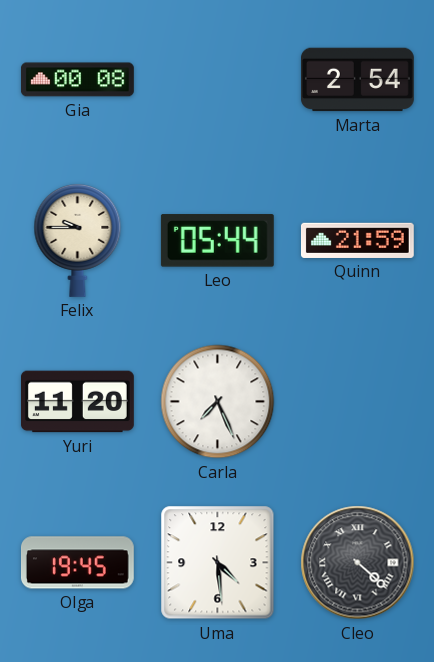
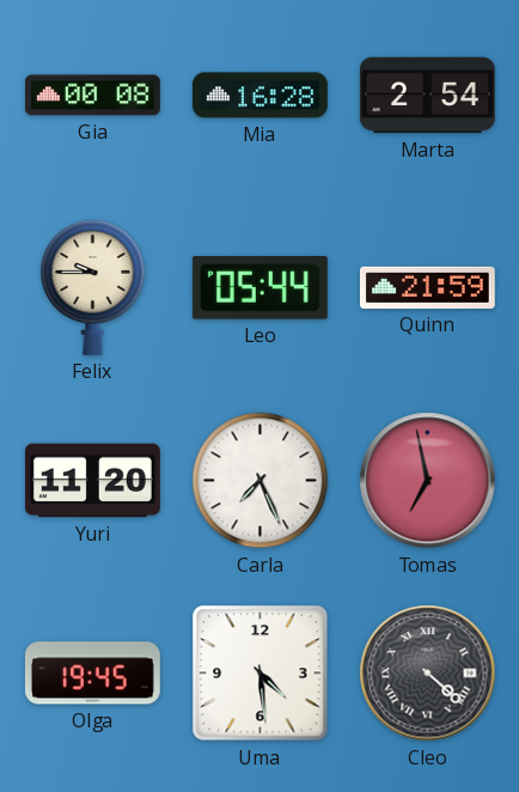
Mia: none -> 16:28
Tomas: none -> 6:58
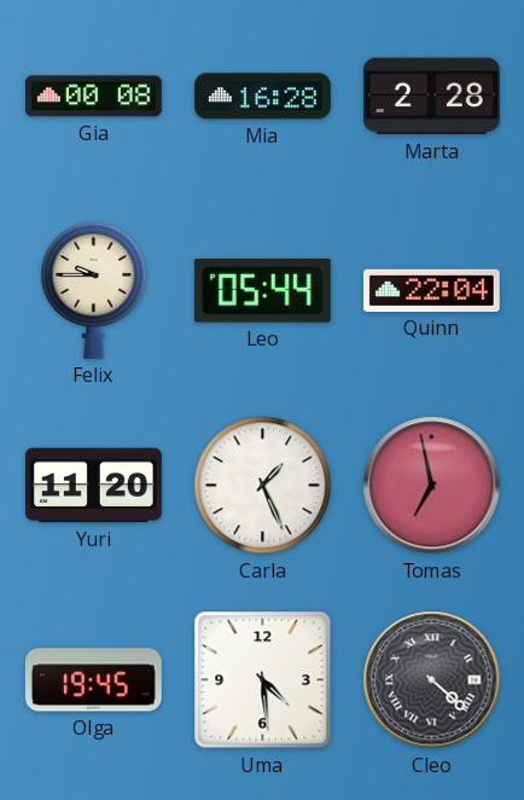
Marta: 2:54 -> 2:28
Quinn: 21:59 -> 22:04
Carla: 7:26 -> 1:26
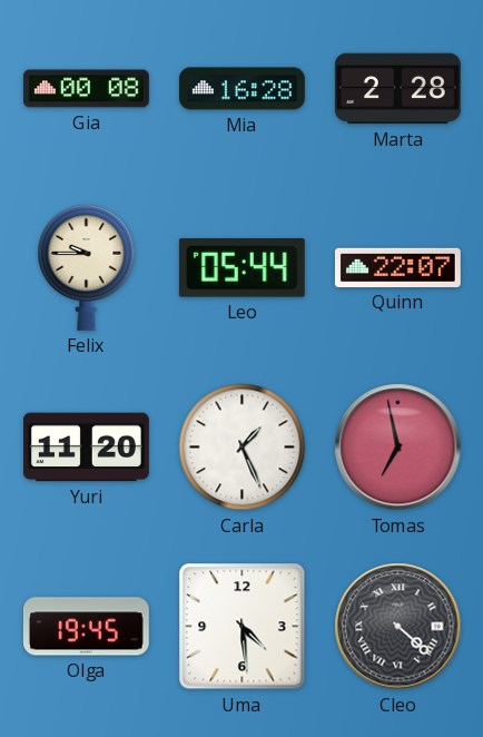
Quinn: 22:04 -> 22:07
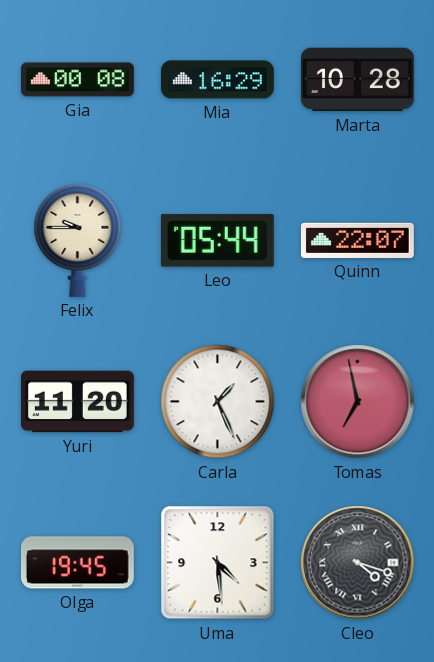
Mia: 16:28 -> 16:29
Marta: 2:28 -> 10:28
Cleo: 4:22 -> 4:18
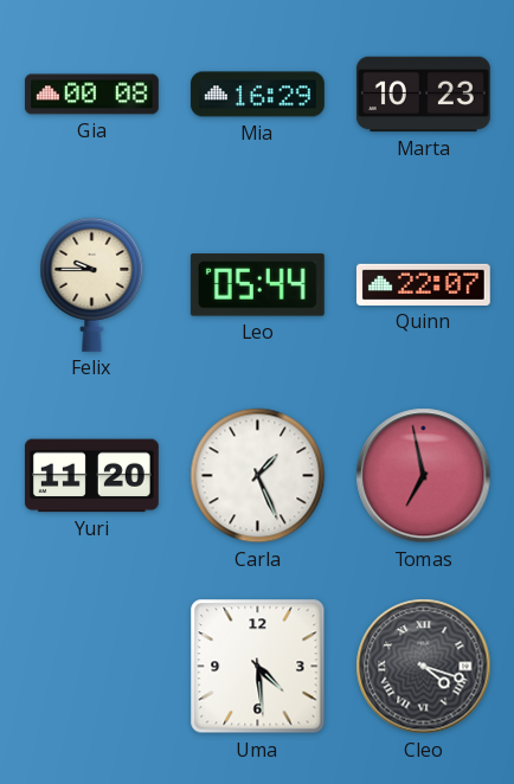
Marta: 10:28 -> 10:23
Olga: 19:45 -> none
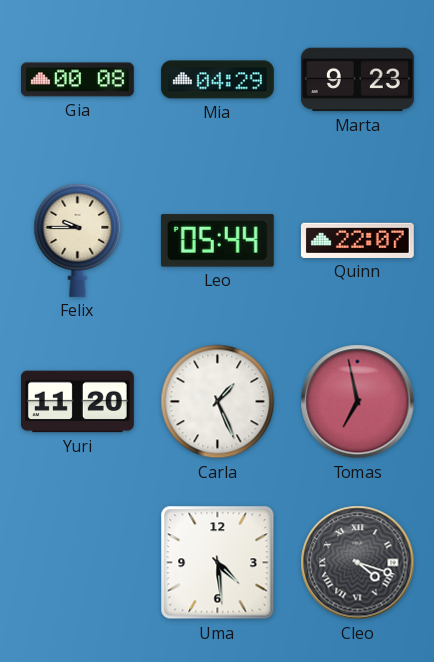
Mia: 16:29 -> 04:29
Marta: 10:23 -> 9:23
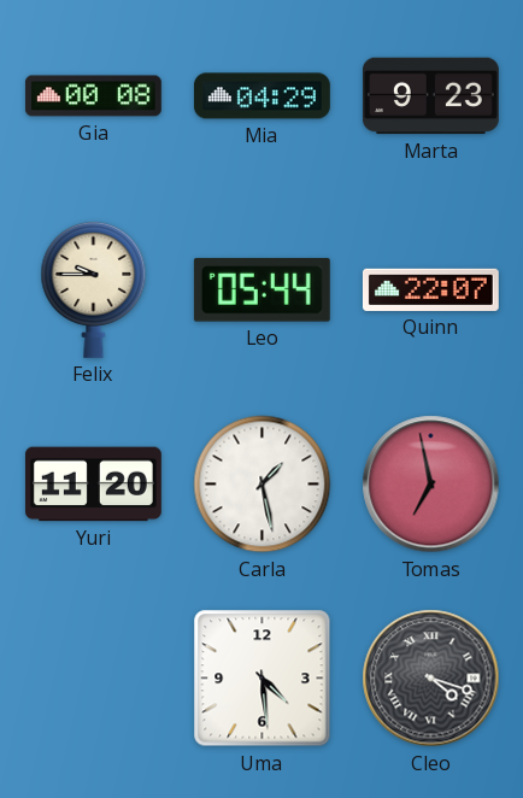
Carla: 1:26 -> 1:28
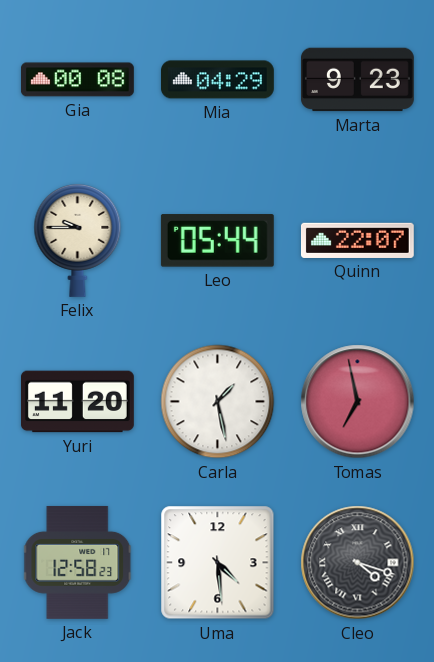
Jack: none -> 12:58
